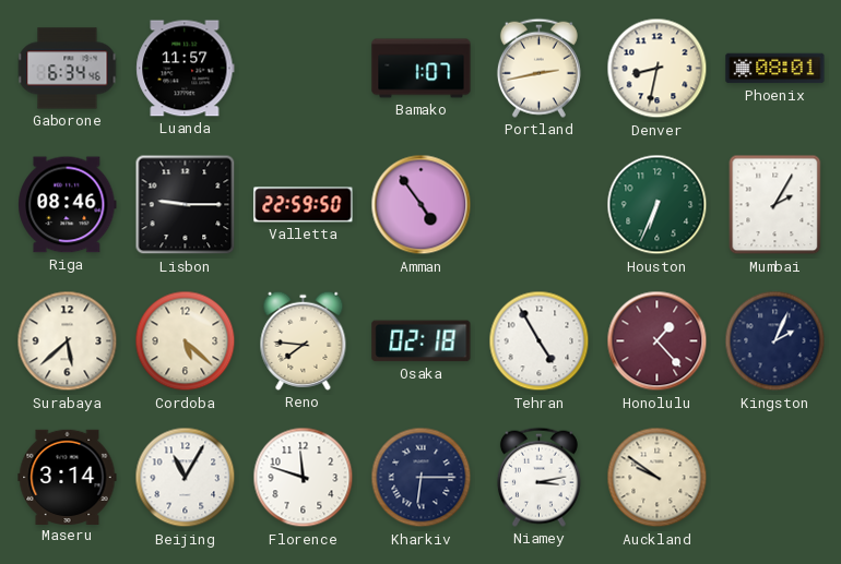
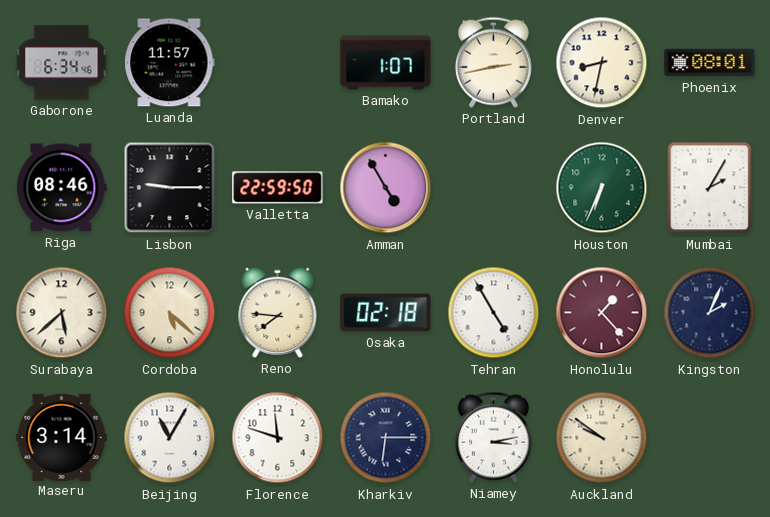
Amman: 4:54 -> 4:55
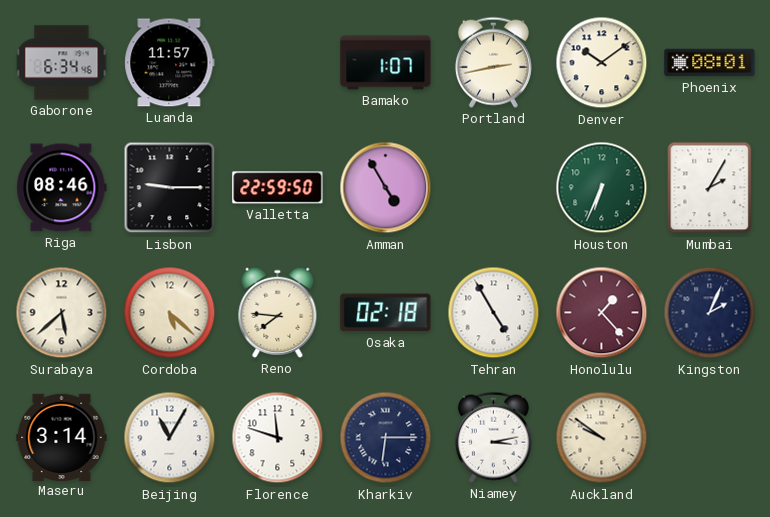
Denver: 8:32 -> 10:09
